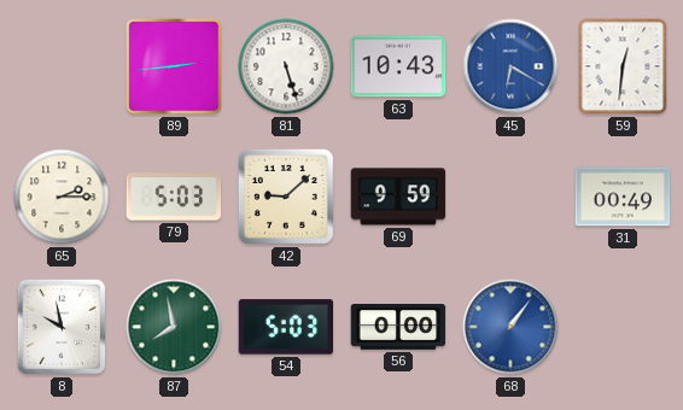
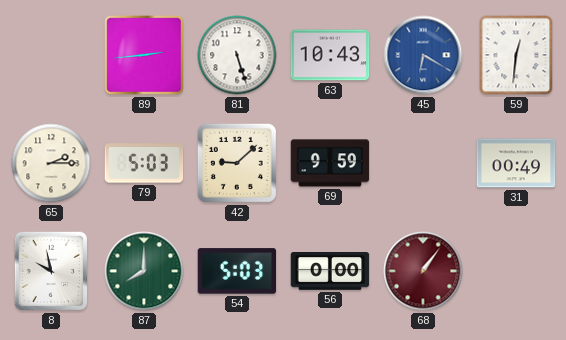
87: 7:58 -> 8:00
68 dial: blue -> burgundy
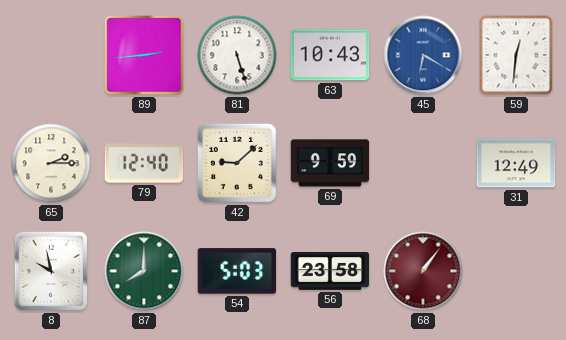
79: 5:03 -> 12:40
31: 00:49 -> 12:49
56: 0:00 -> 23:58
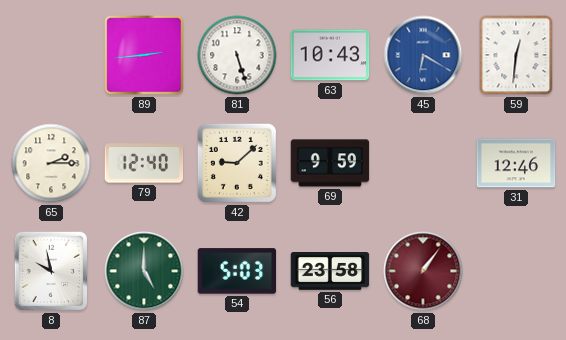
31: 12:49 -> 12:46
87: 8:00 -> 5:00
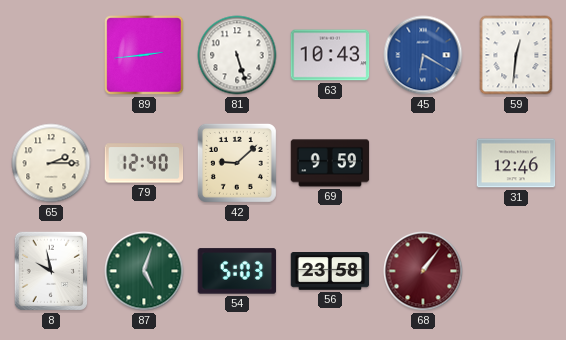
87: 5:00 -> 5:03
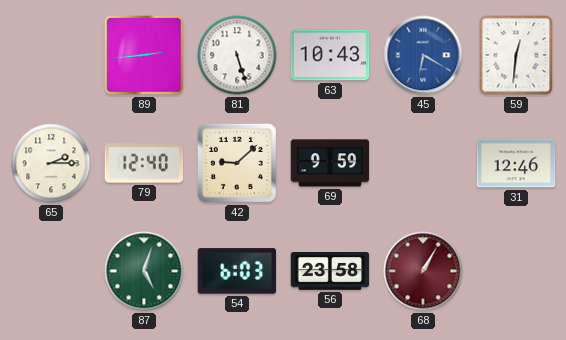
8: 9:58 -> none
54: 5:03 -> 6:03
68: 1:06 -> 1:05
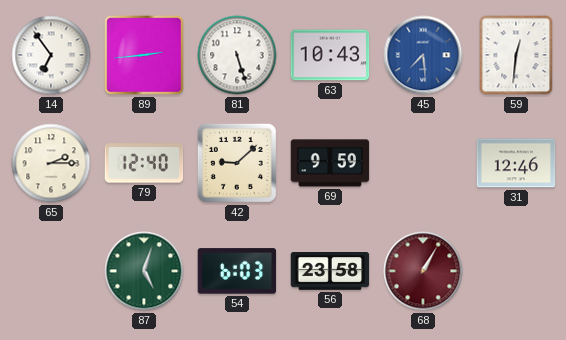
14: none -> 6:54
45: 6:20 -> 7:29
